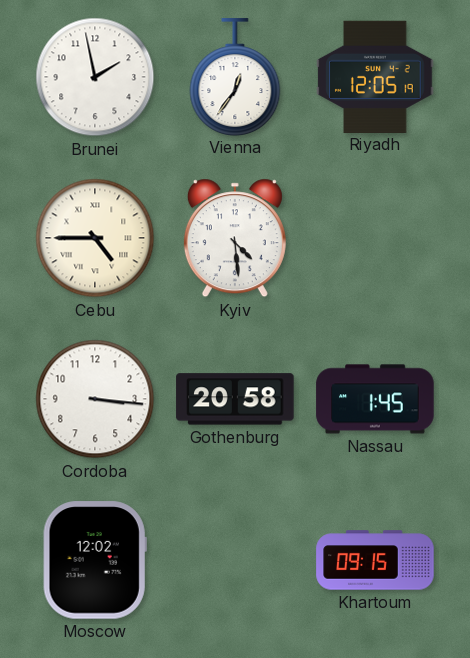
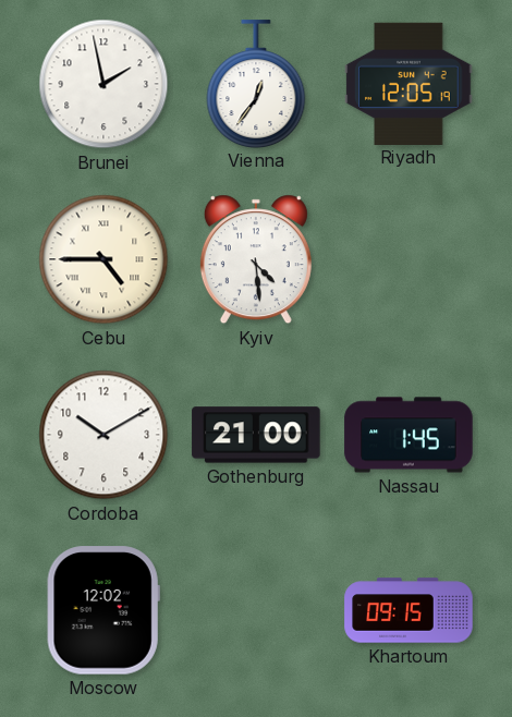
Cordoba: 3:16 -> 10:10
Gothenburg: 20:58 -> 21:00
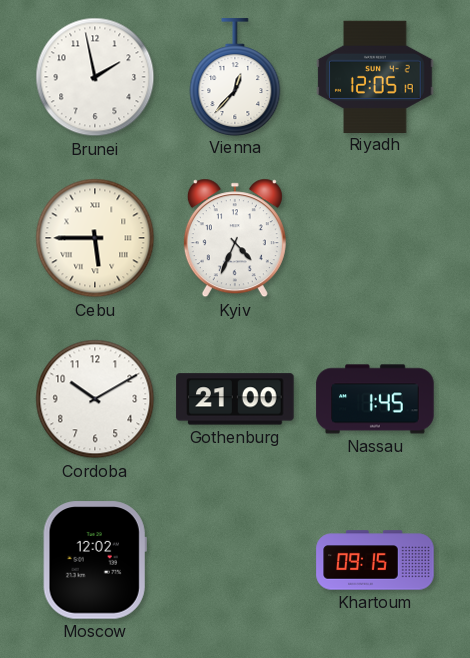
Vienna: 12:36 -> 12:37
Cebu: 4:45 -> 5:45
Kyiv: 4:29 -> 4:34
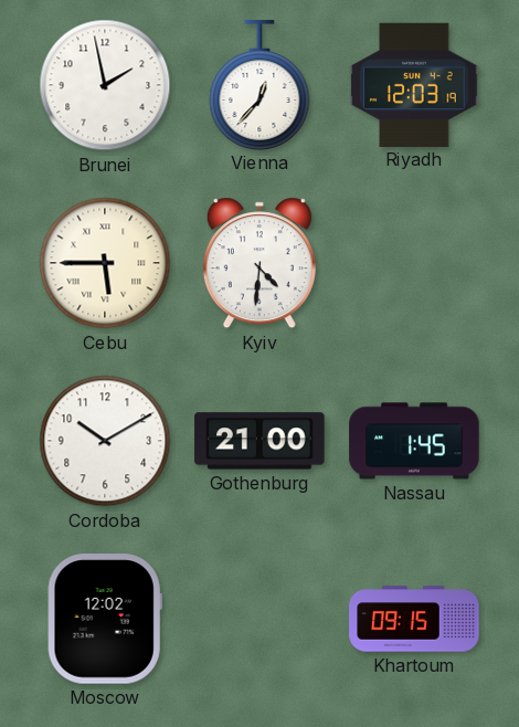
Riyadh: 12:05 -> 12:03
Kyiv: 4:34 -> 4:31
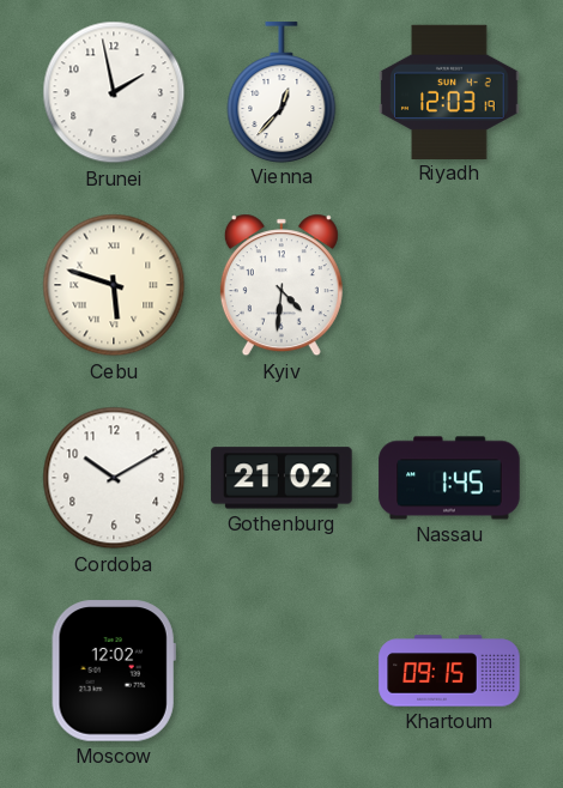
Cebu: 5:45 -> 5:48
Gothenburg: 21:00 -> 21:02
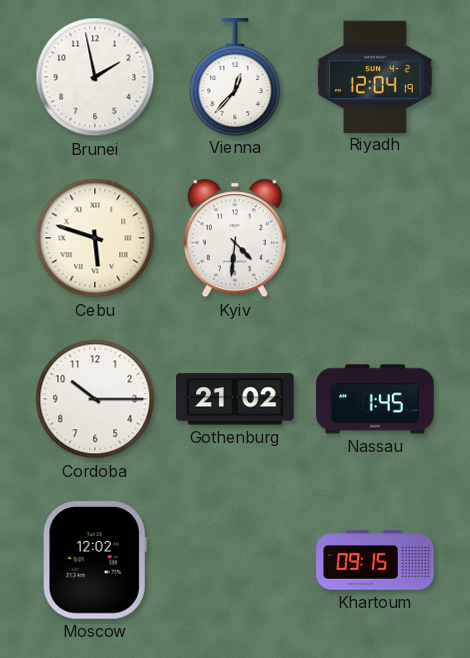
Riyadh: 12:03 -> 12:04
Cordoba: 10:10 -> 10:15
